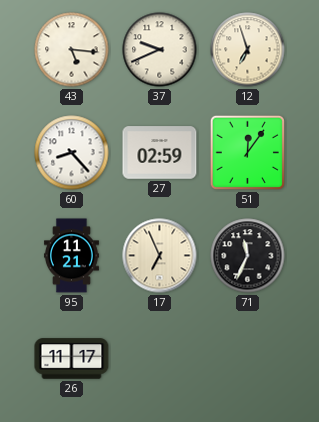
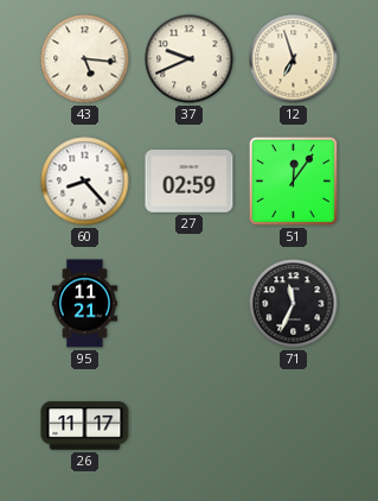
17: 6:56 -> none
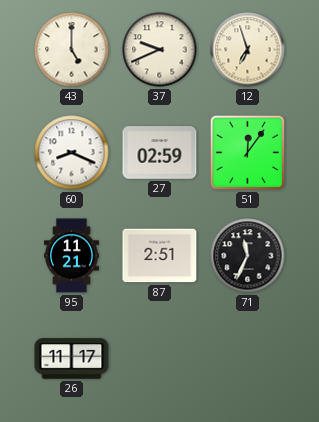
43: 5:16 -> 5:00
60: 8:23 -> 8:19
87: none -> 2:51
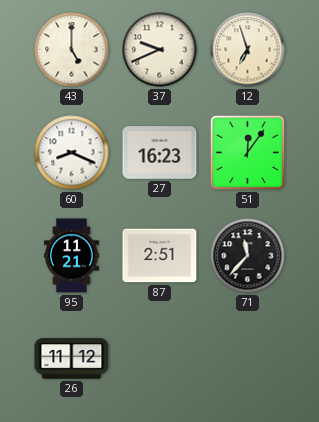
27: 02:59 -> 16:23
71: 11:34 -> 11:37
26: 11:17 -> 11:12
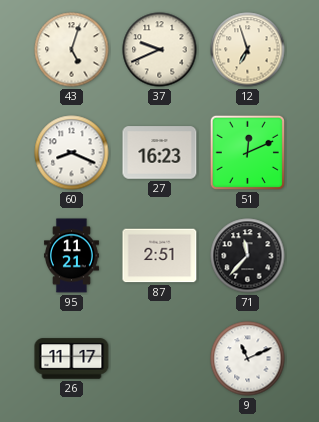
43: 5:00 -> 5:03
51: 12:06 -> 12:11
26: 11:12 -> 11:17
9: none -> 11:11
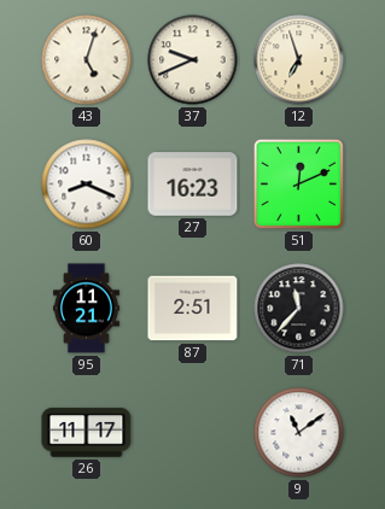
9: 11:11 -> 11:09
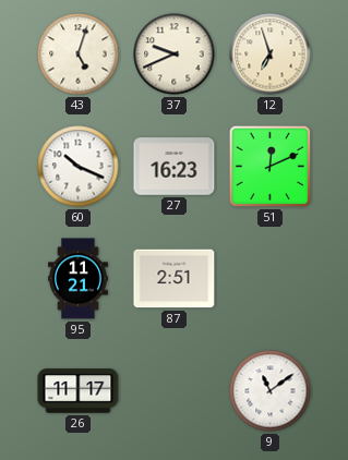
60: 8:19 -> 10:19
71: 11:37 -> none
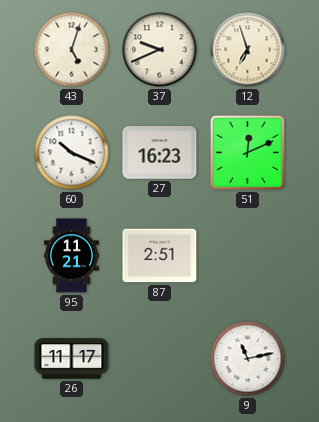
9: 11:09 -> 11:13
